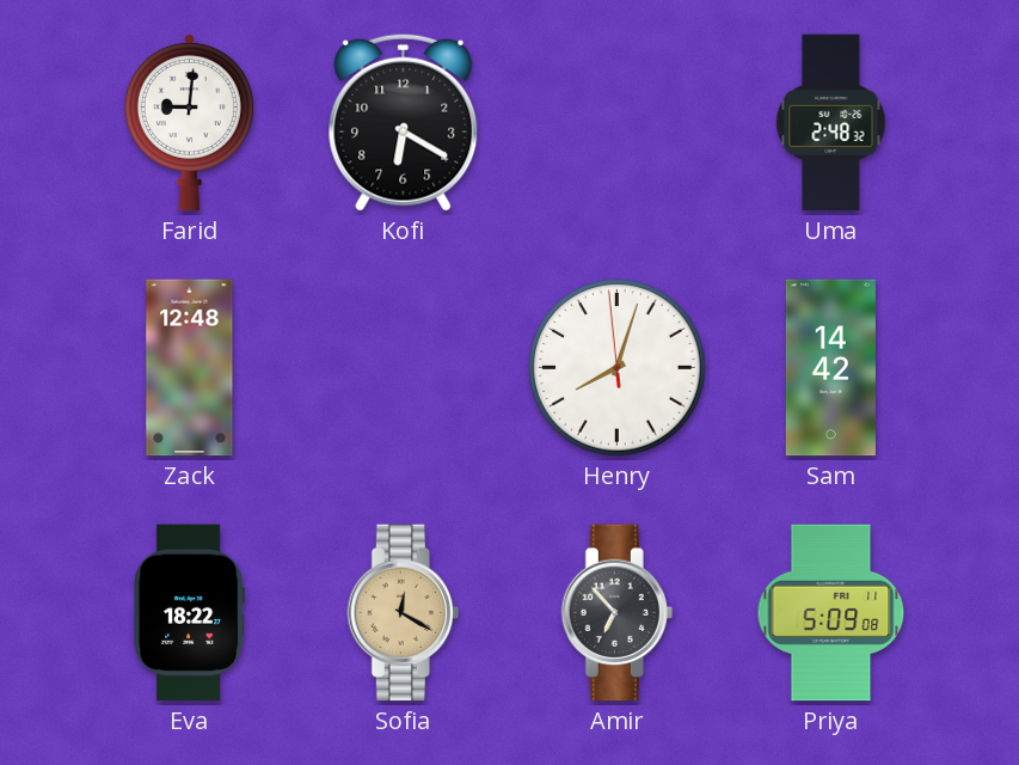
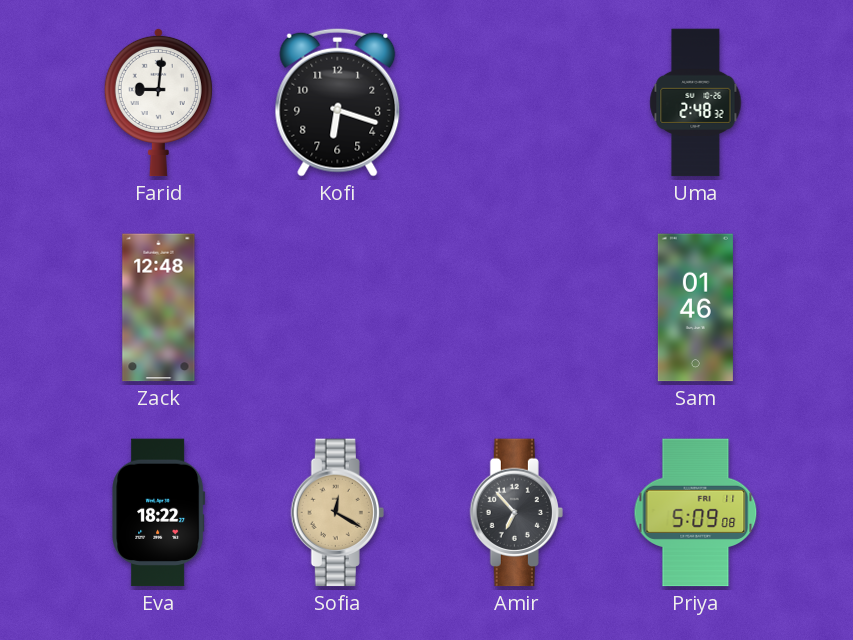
Kofi: 6:20 -> 6:18
Henry: 8:02 -> none
Sam: 14:42 -> 01:46
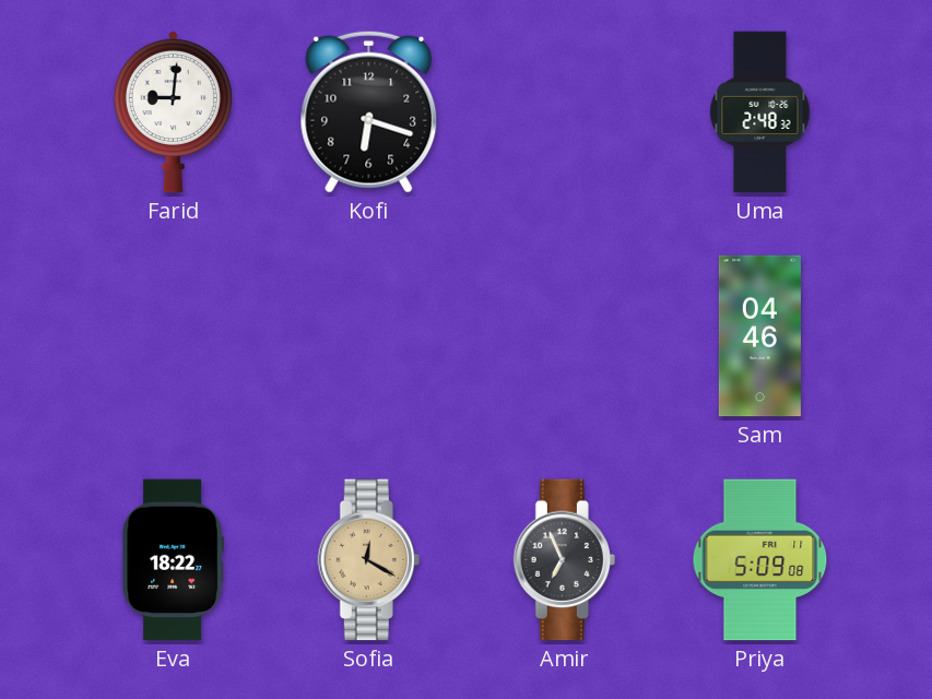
Zack: 12:48 -> none
Sam: 01:46 -> 04:46
Amir: 6:53 -> 6:56
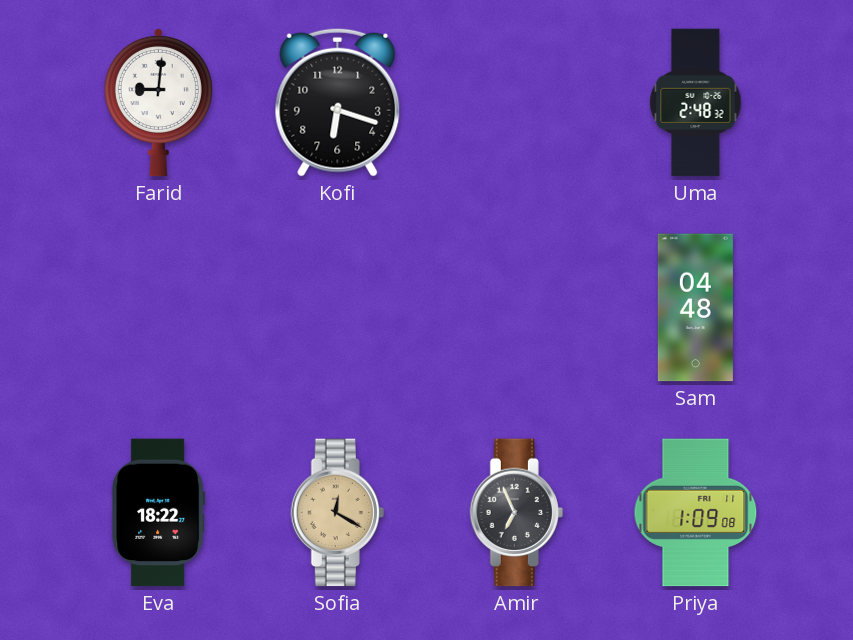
Sam: 04:46 -> 04:48
Priya: 5:09 -> 1:09
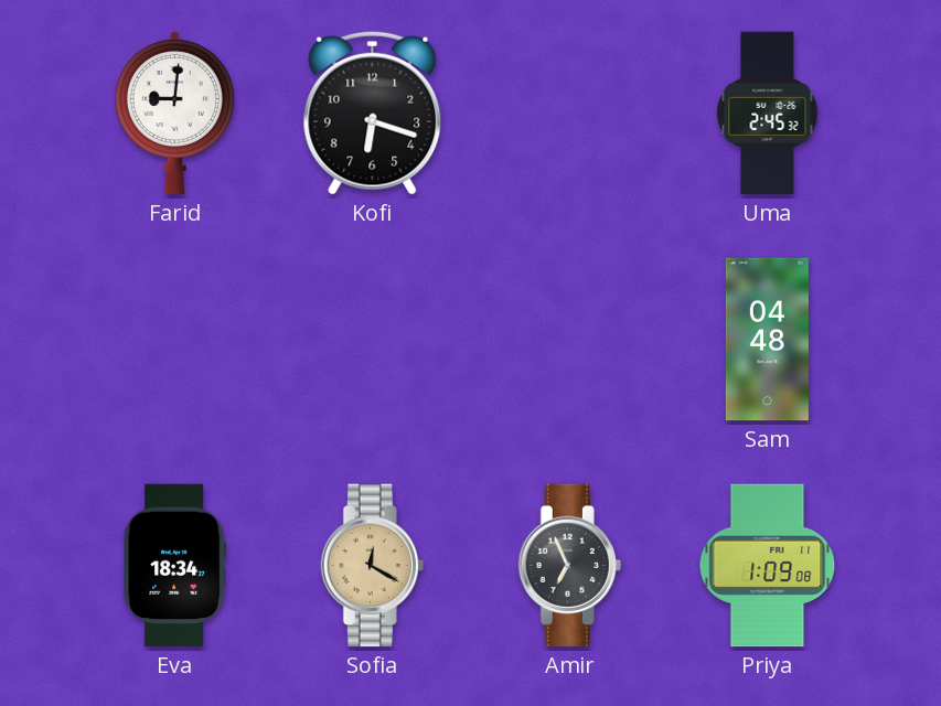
Uma: 2:48 -> 2:45
Eva: 18:22 -> 18:34
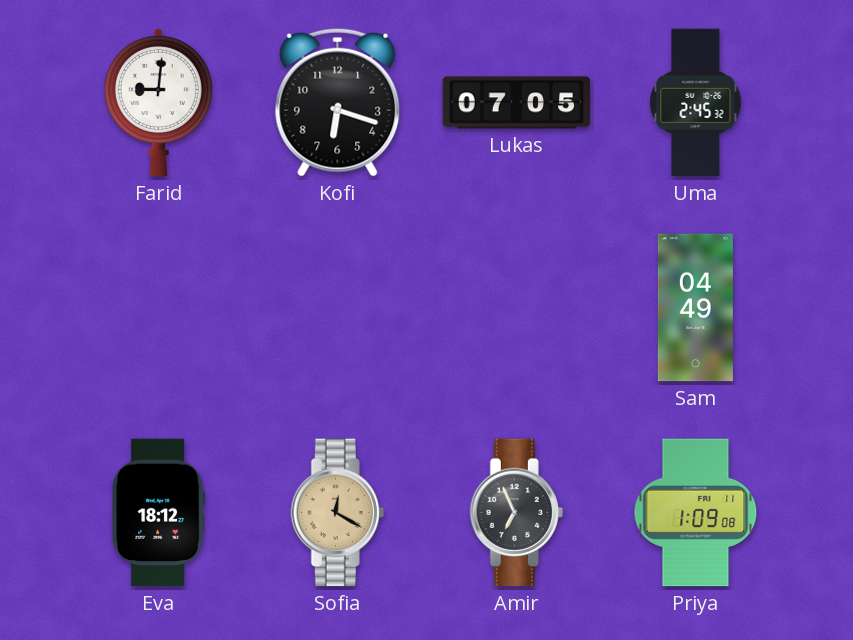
Lukas: none -> 07:05
Sam: 04:48 -> 04:49
Eva: 18:34 -> 18:12
